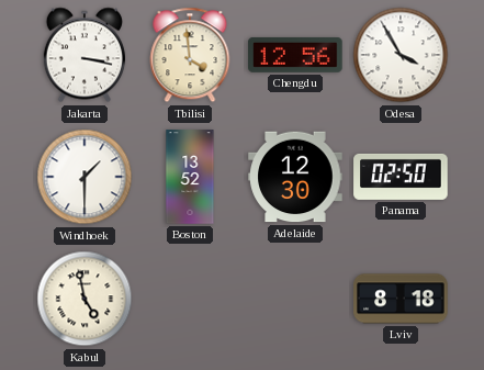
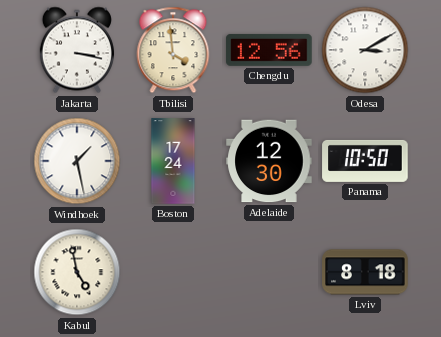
Odesa: 3:55 -> 3:10
Windhoek: 1:30 -> 1:28
Boston: 13:52 -> 17:24
Panama: 02:50 -> 10:50
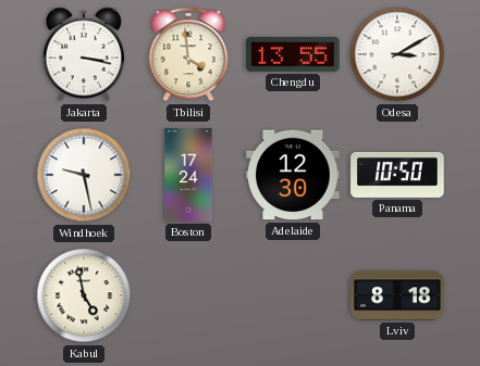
Chengdu: 12:56 -> 13:55
Windhoek: 1:28 -> 9:28
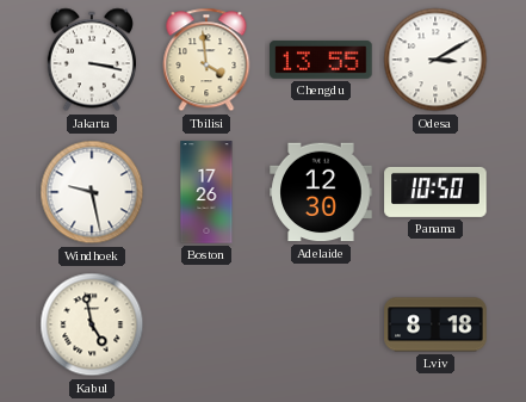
Boston: 17:24 -> 17:26
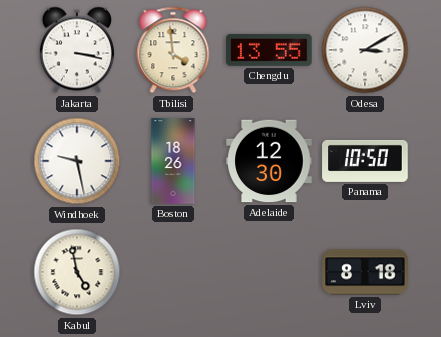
Boston: 17:26 -> 18:26
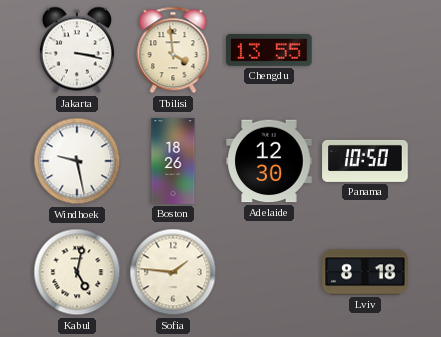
Odesa: 3:10 -> none
Kabul: 4:58 -> 5:02
Sofia: none -> 1:46
